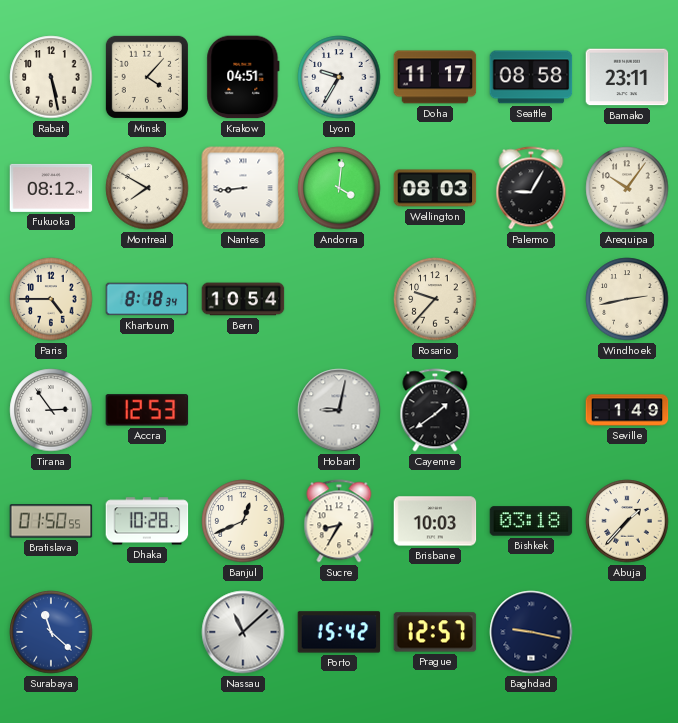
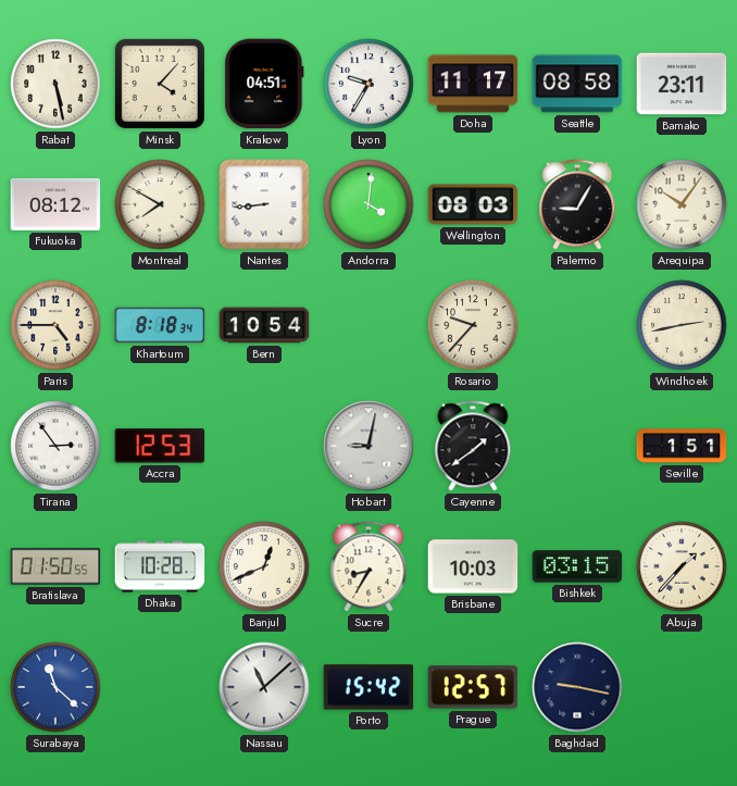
Seville: 1:49 -> 1:51
Bishkek: 03:18 -> 03:15
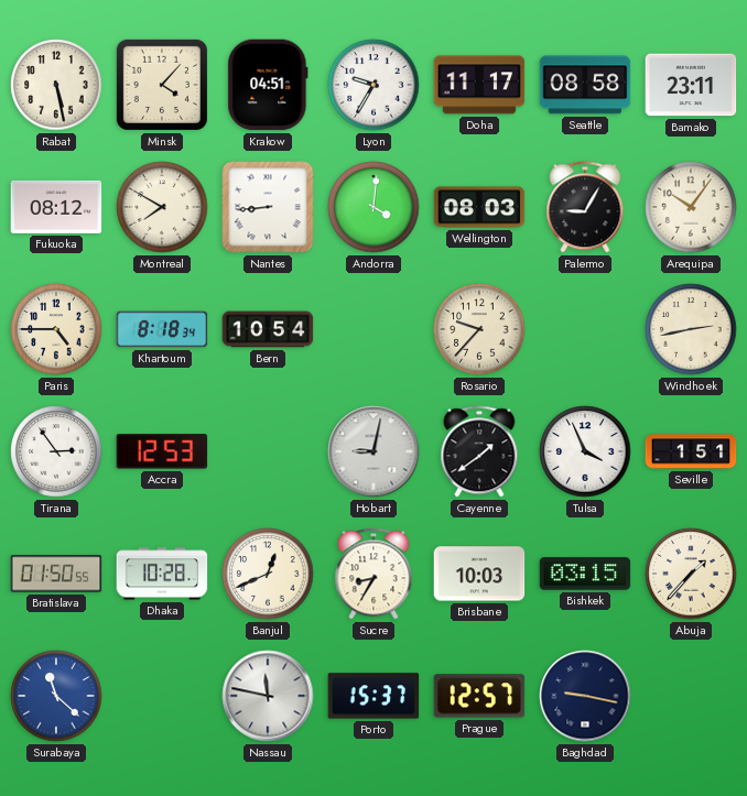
Tulsa: none -> 3:56
Nassau: 11:08 -> 11:47
Porto: 15:42 -> 15:37
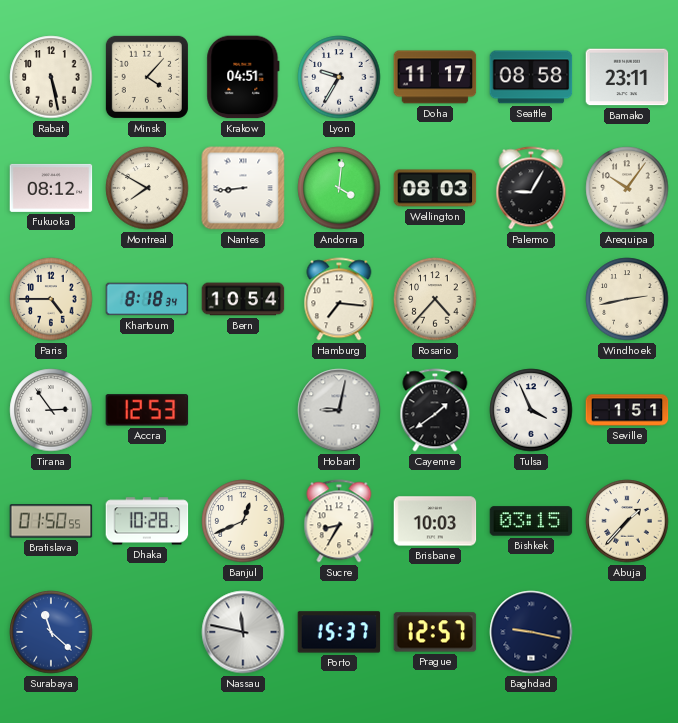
Hamburg: none -> 7:16
Rosario: 9:37 -> 4:37
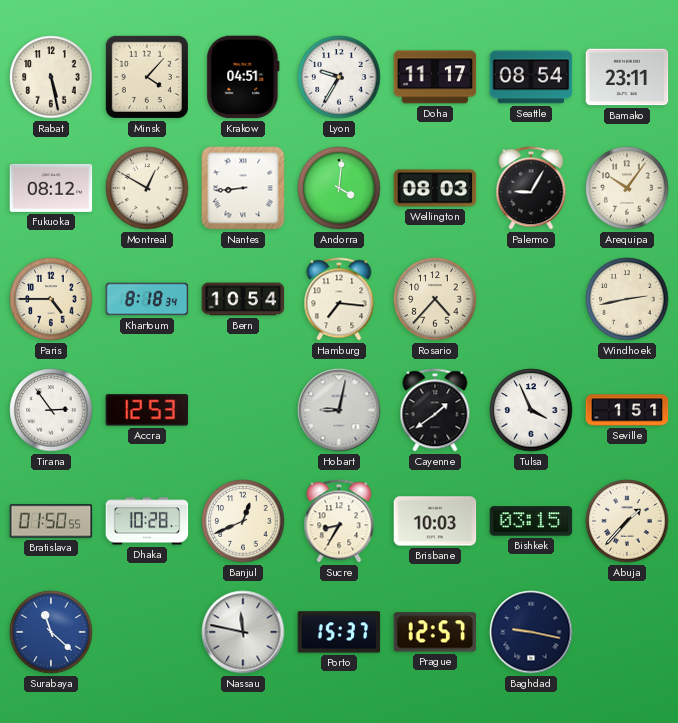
Seattle: 08:58 -> 08:54
Montreal: 7:50 -> 12:50
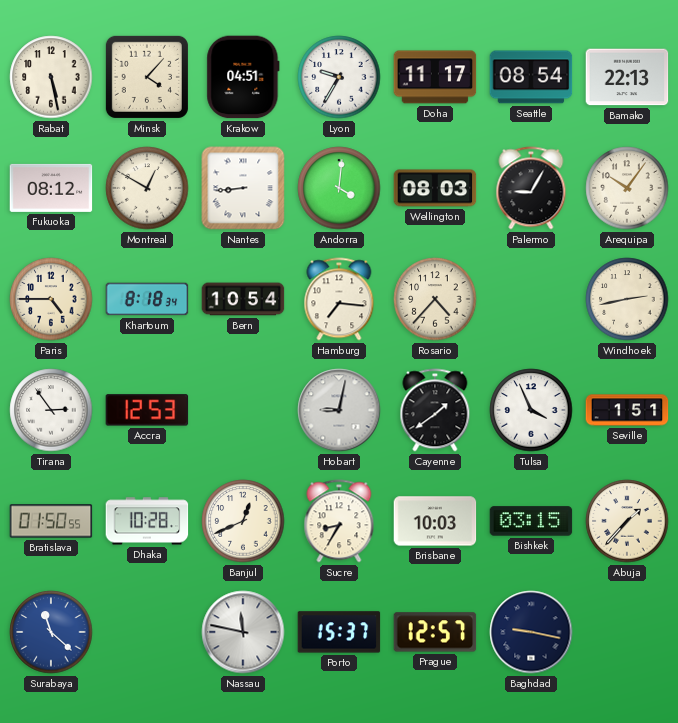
Bamako: 23:11 -> 22:13
